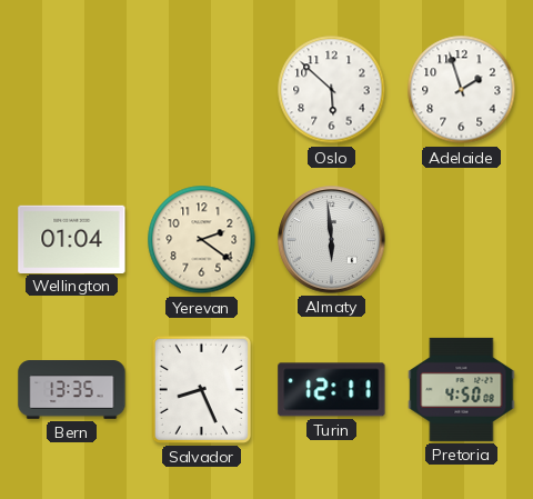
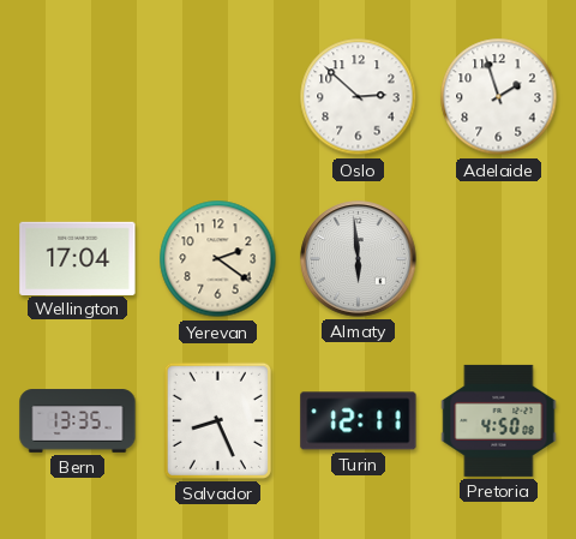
Oslo: 5:52 -> 2:52
Wellington: 01:04 -> 17:04
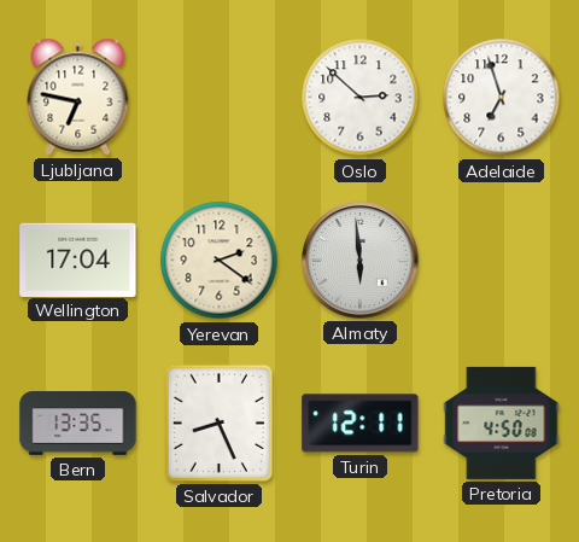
Ljubljana: none -> 6:47
Adelaide: 1:57 -> 6:57
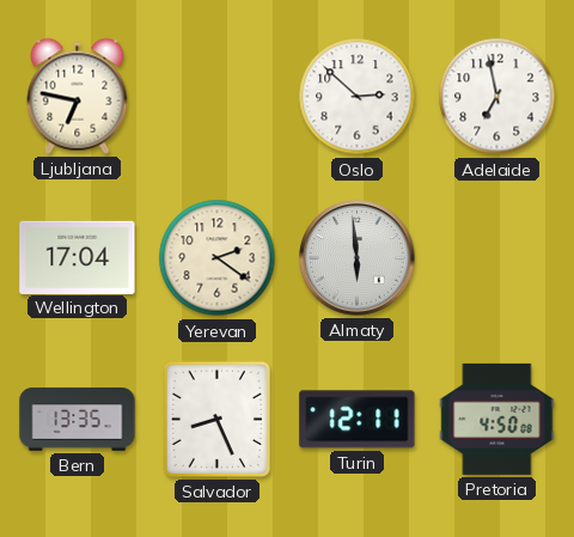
Adelaide: 6:57 -> 6:58
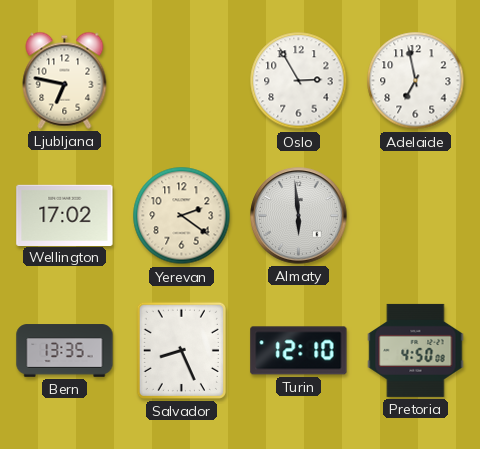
Oslo: 2:52 -> 2:55
Wellington: 17:04 -> 17:02
Turin: 12:11 -> 12:10
